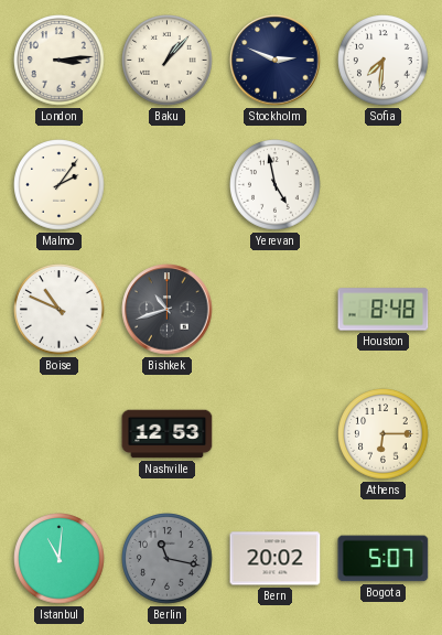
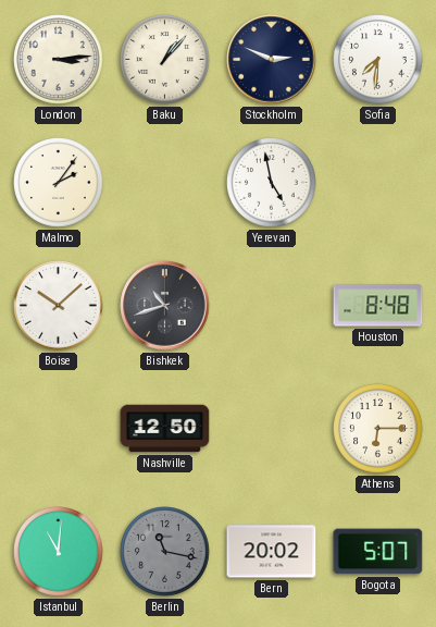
Boise: 10:49 -> 10:08
Nashville: 12:53 -> 12:50
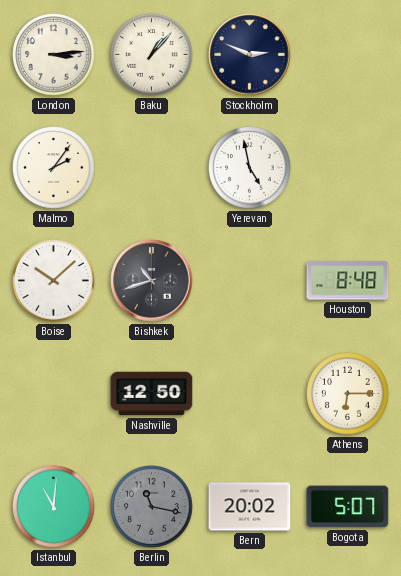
Sofia: 7:31 -> none
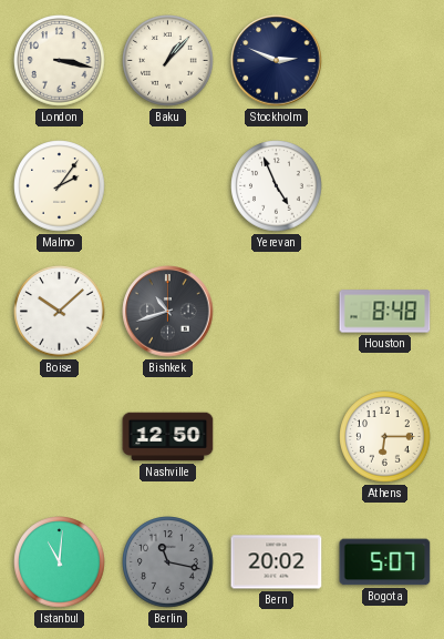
London: 3:14 -> 3:17
Yerevan: 4:58 -> 4:56
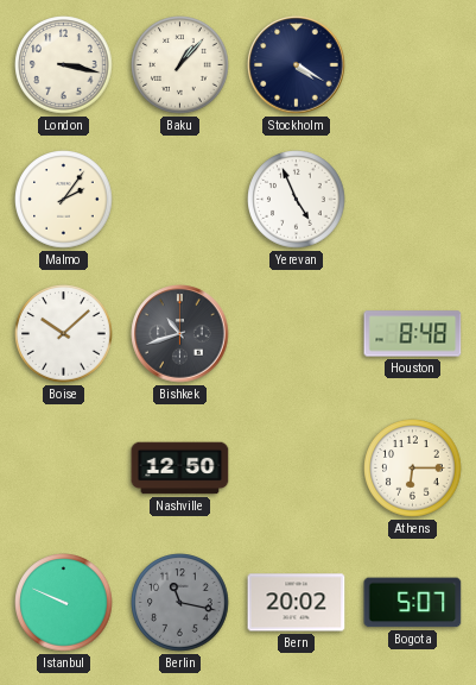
Stockholm: 2:49 -> 4:20
Istanbul: 11:01 -> 9:49
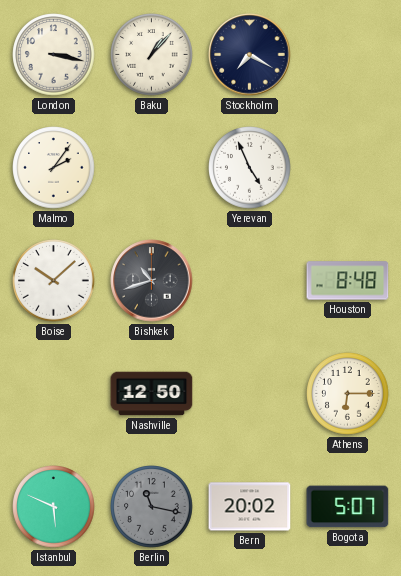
Stockholm: 4:20 -> 7:20
Istanbul: 9:49 -> 5:49
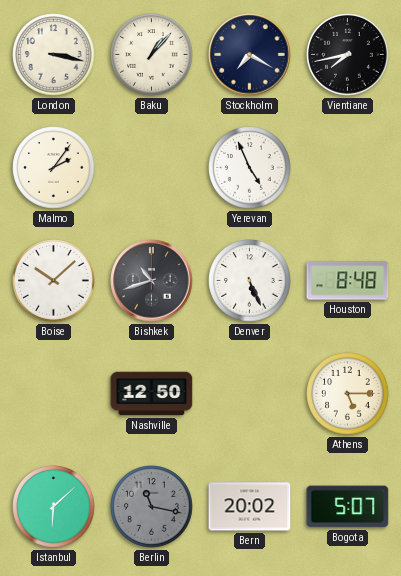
Vientiane: none -> 7:43
Denver: none -> 5:26
Athens: 6:15 -> 5:15
Istanbul: 5:49 -> 6:08
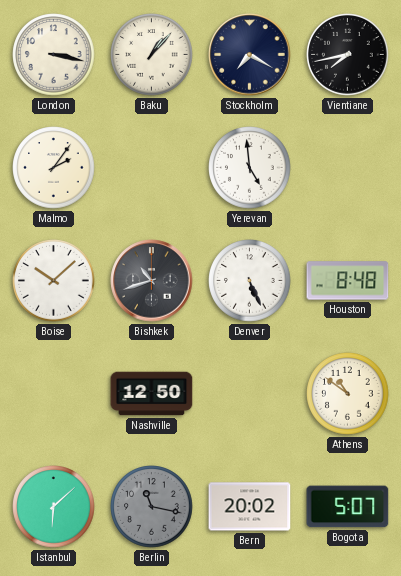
Yerevan: 4:56 -> 4:59
Athens: 5:15 -> 10:51
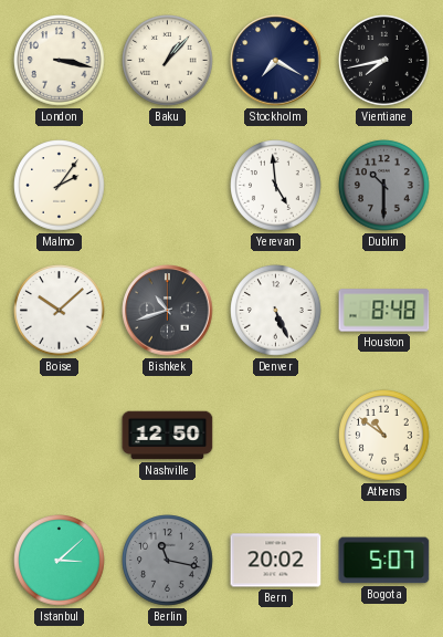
Dublin: none -> 10:30
Istanbul: 6:08 -> 3:08
